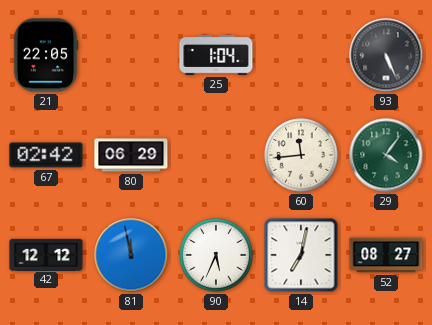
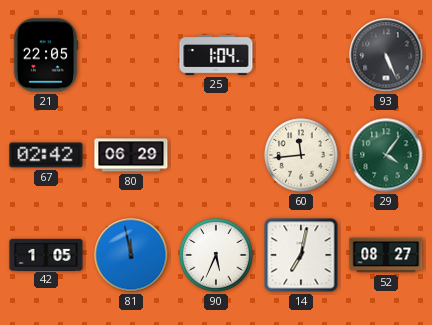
42: 12:12 -> 1:05
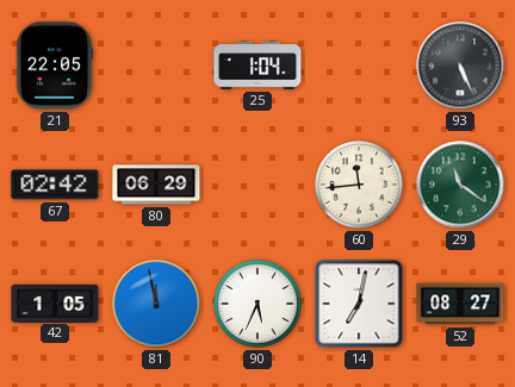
29: 4:06 -> 11:21
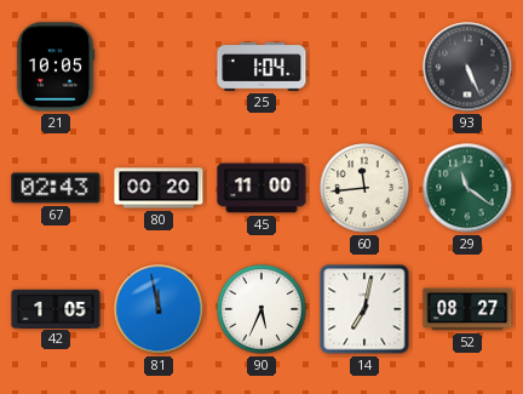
21: 22:05 -> 10:05
67: 02:42 -> 02:43
80: 06:29 -> 00:20
45: none -> 11:00
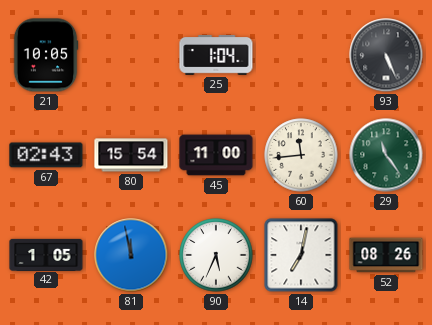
80: 00:20 -> 15:54
29: 11:21 -> 11:24
52: 08:27 -> 08:26
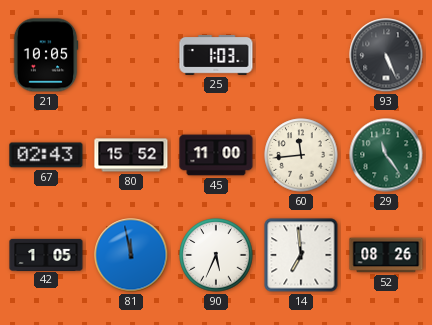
25: 1:04 -> 1:03
80: 15:54 -> 15:52
14: 7:02 -> 6:59
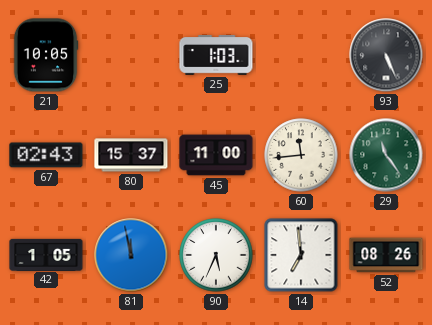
80: 15:52 -> 15:37
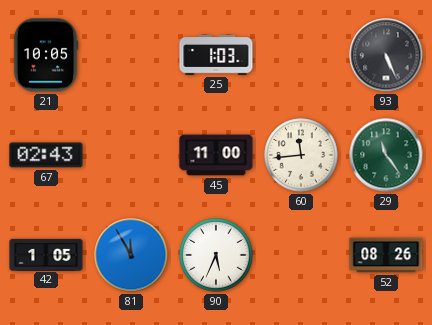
80: 15:37 -> none
81: 11:58 -> 11:55
14: 6:59 -> none
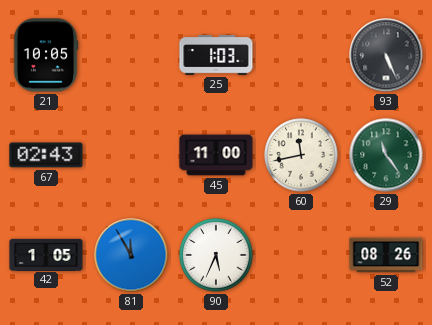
60: 11:44 -> 11:43
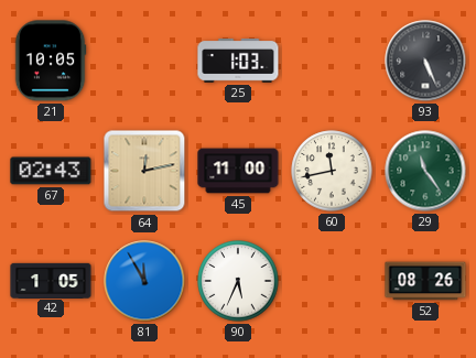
64: none -> 12:13
